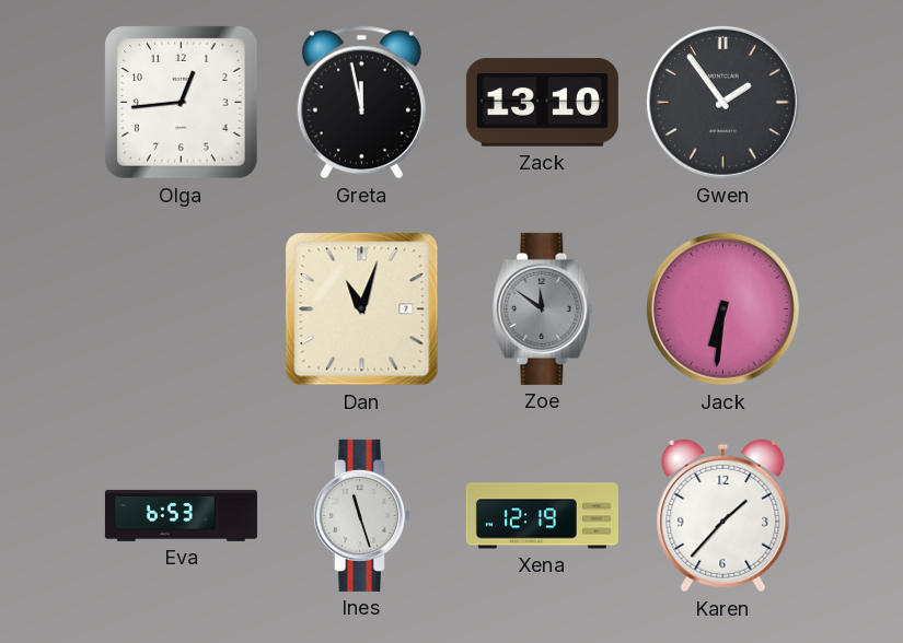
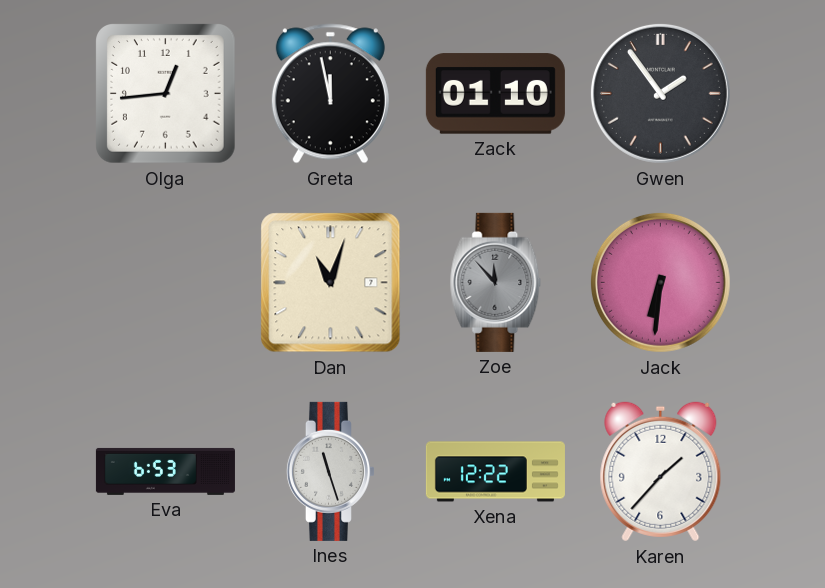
Zack: 13:10 -> 01:10
Zoe: 11:51 -> 11:53
Xena: 12:19 -> 12:22
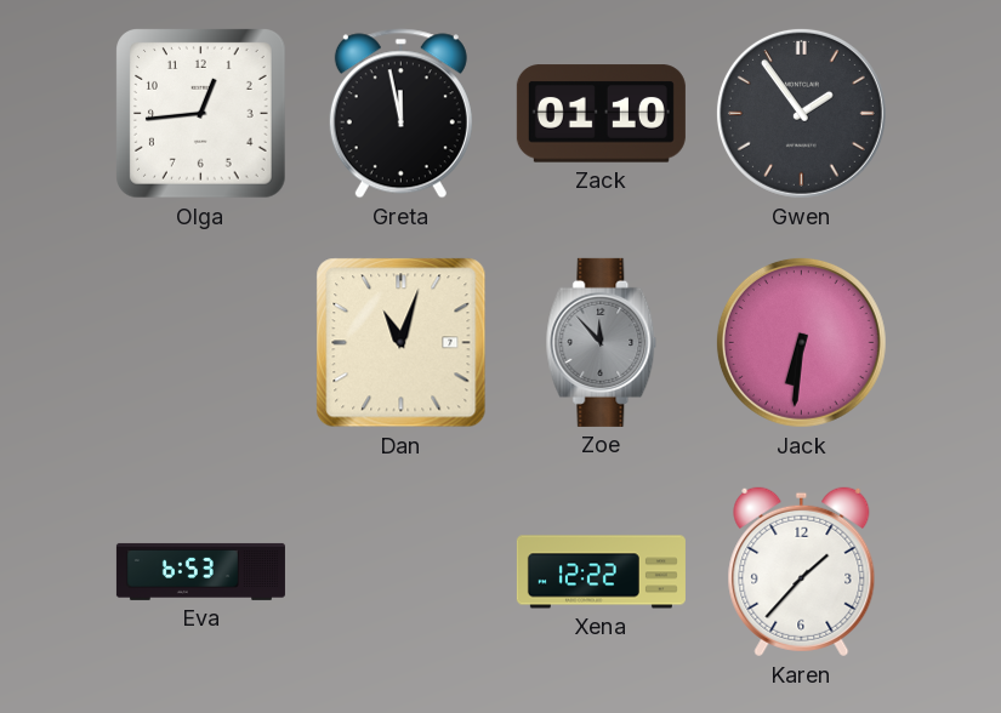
Ines: 11:27 -> none
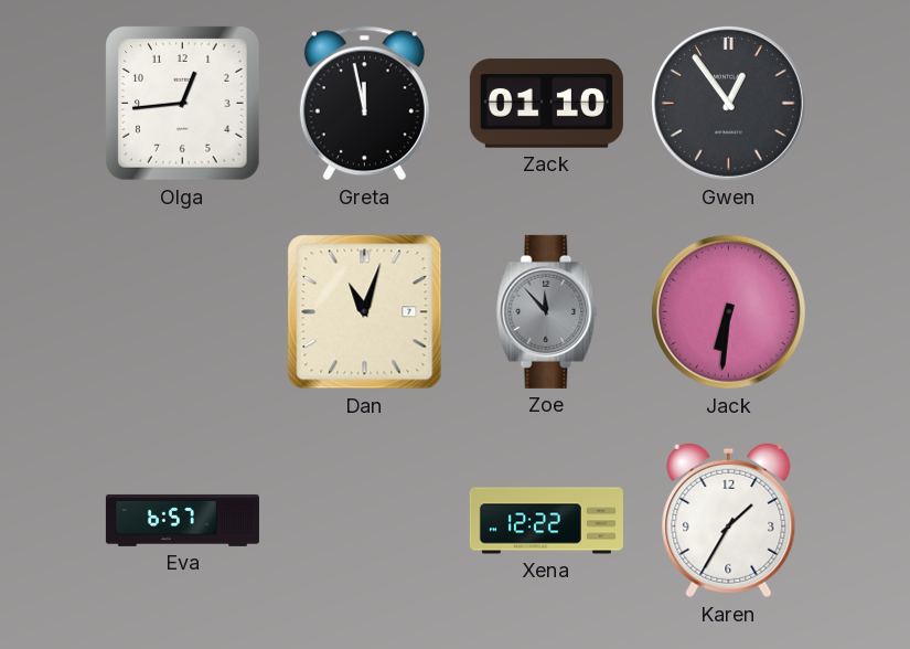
Gwen: 1:54 -> 12:54
Eva: 6:53 -> 6:57
Karen: 1:37 -> 1:35
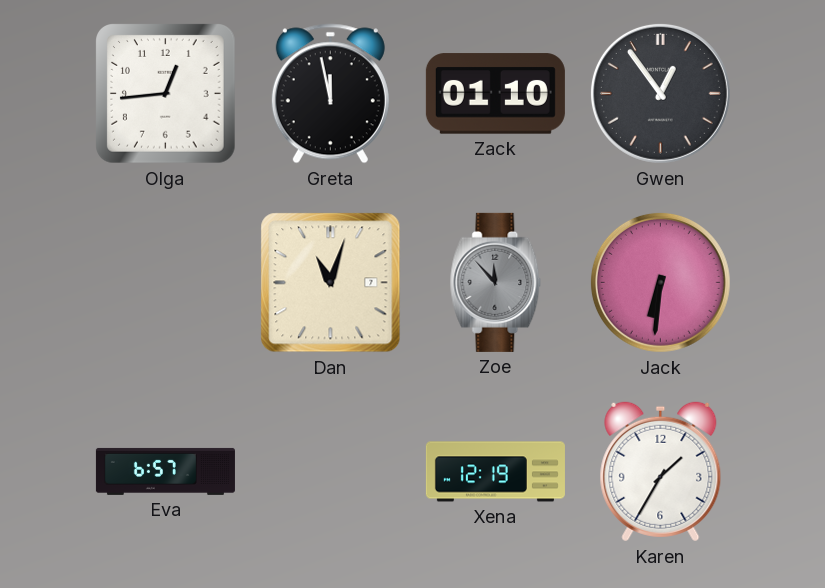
Xena: 12:22 -> 12:19
